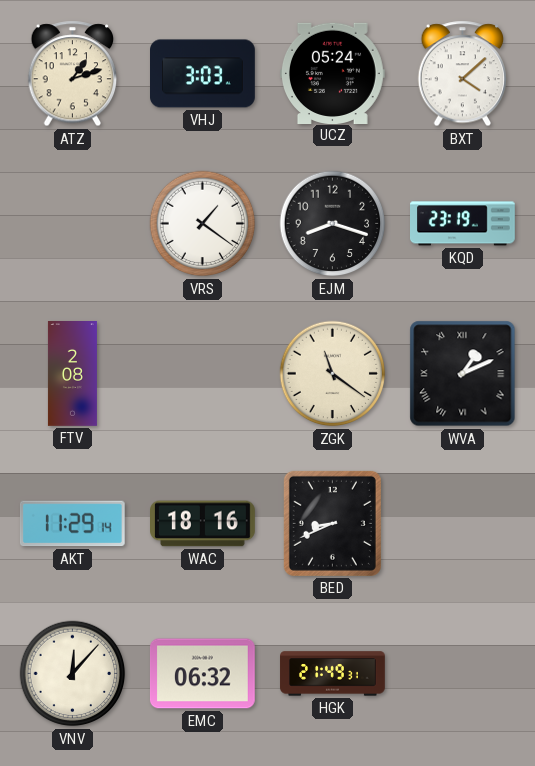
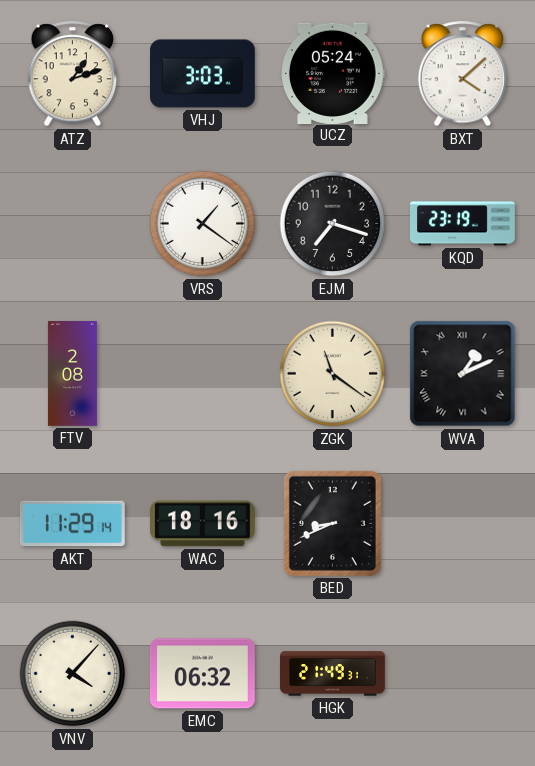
EJM: 8:18 -> 7:18
VNV: 12:07 -> 4:07
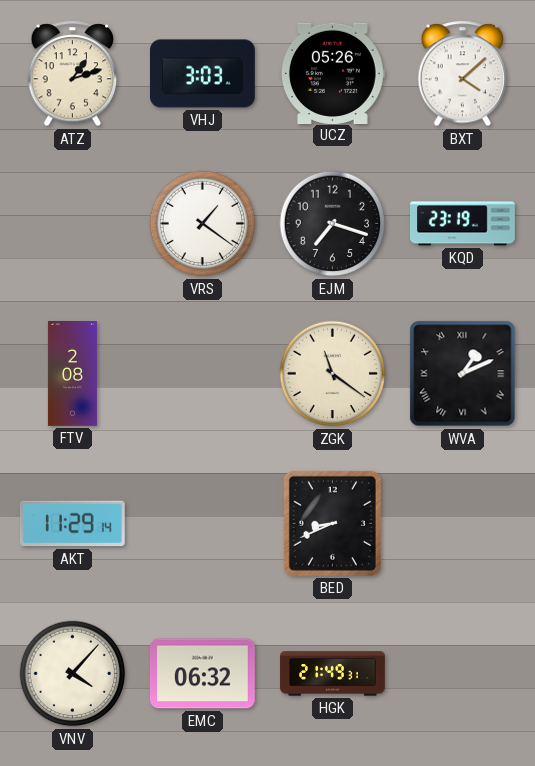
UCZ: 05:24 -> 05:26
WAC: 18:16 -> none
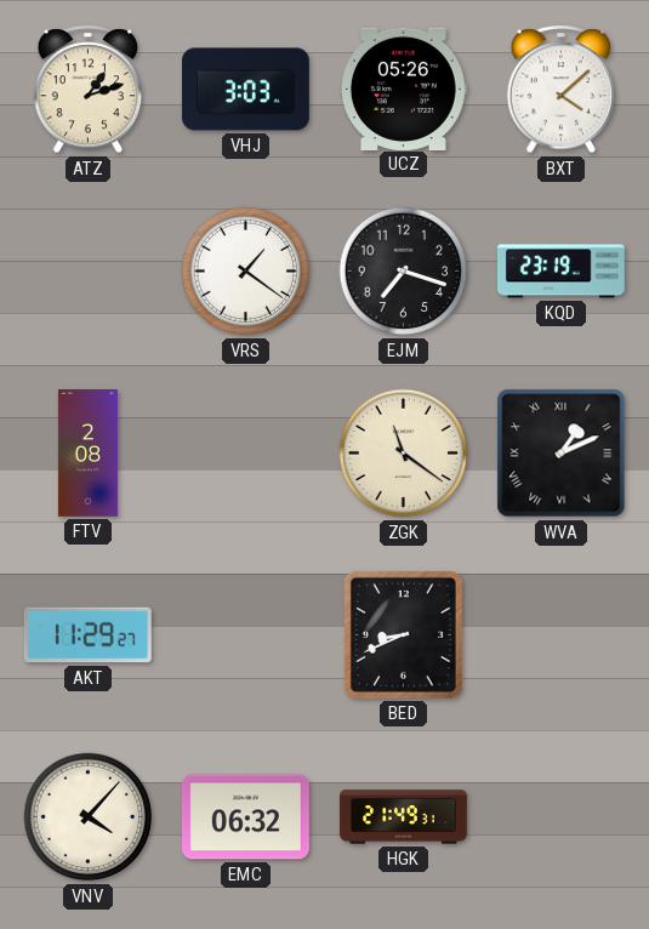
AKT: 11:29:14 -> 11:29:27
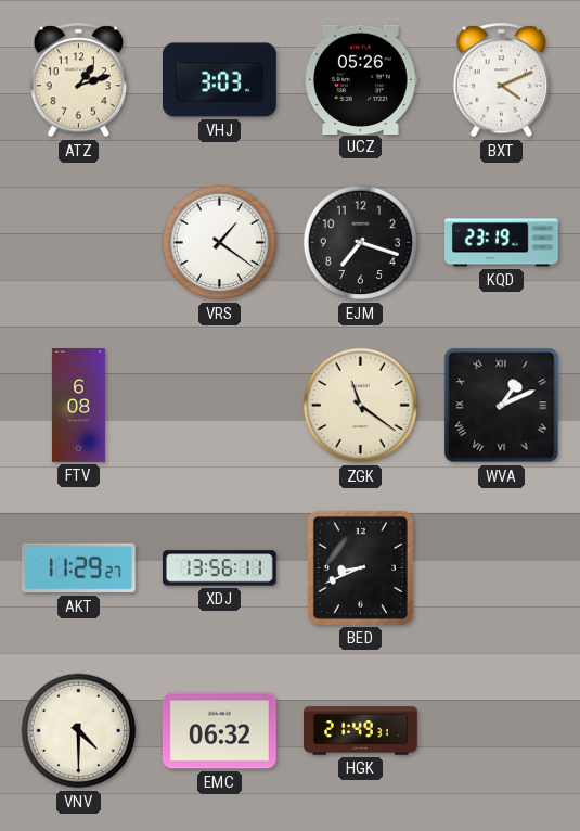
BXT: 4:08 -> 4:11
FTV: 2:08 -> 6:08
XDJ: none -> 13:56
VNV: 4:07 -> 4:30
